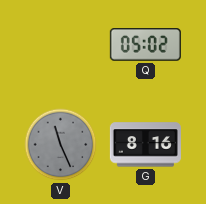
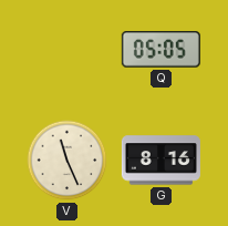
Q: 05:02 -> 05:05
V dial: grey -> cream
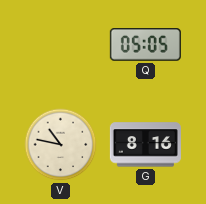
V: 11:26 -> 10:47
